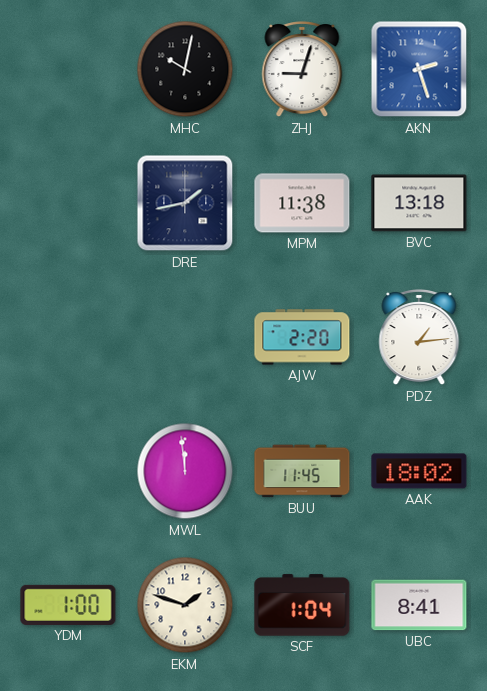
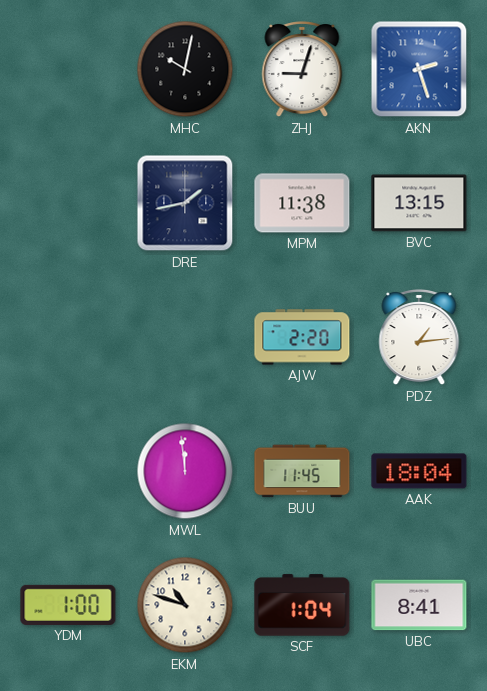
BVC: 13:18 -> 13:15
AAK: 18:02 -> 18:04
EKM: 1:48 -> 10:48
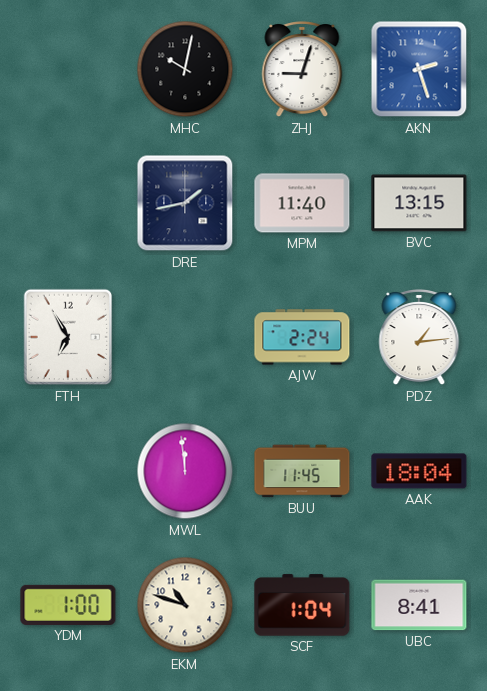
MPM: 11:38 -> 11:40
FTH: none -> 6:55
AJW: 2:20 -> 2:24
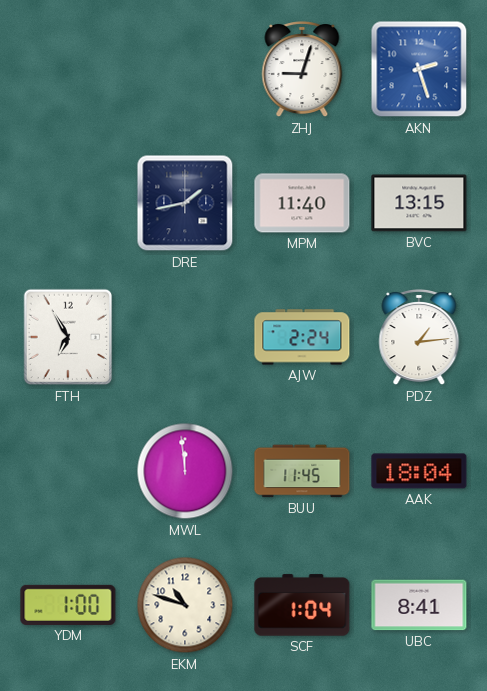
MHC: 10:02 -> none
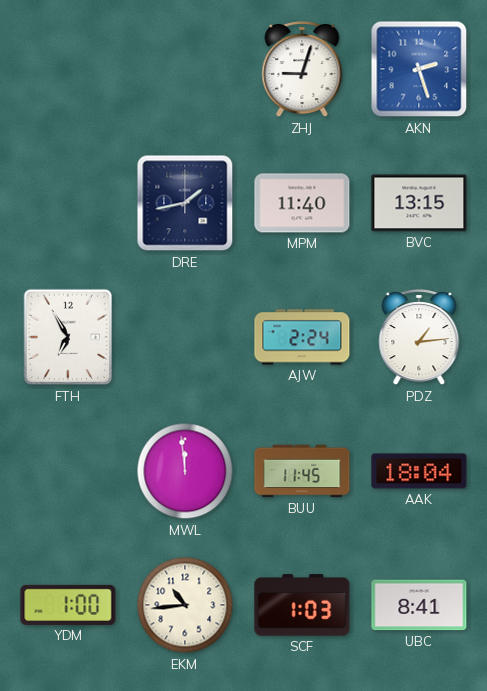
EKM: 10:48 -> 10:44
SCF: 1:04 -> 1:03
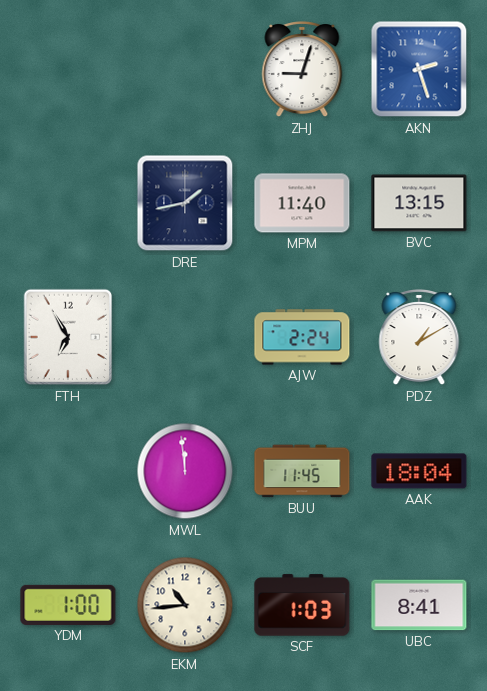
PDZ: 1:14 -> 1:10
